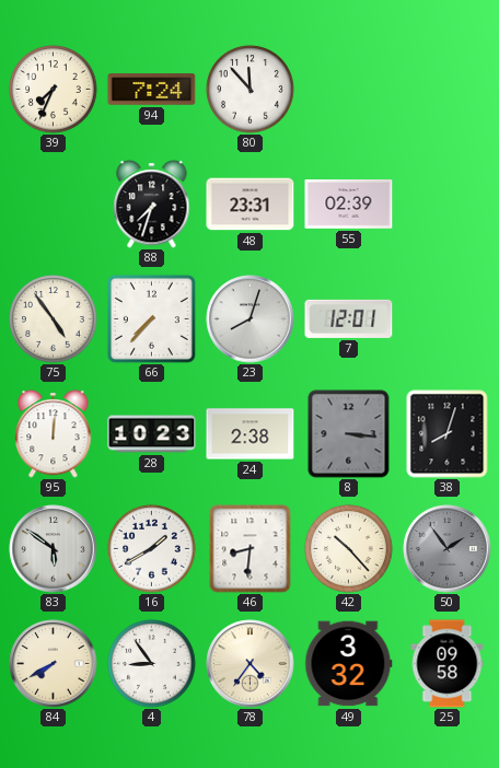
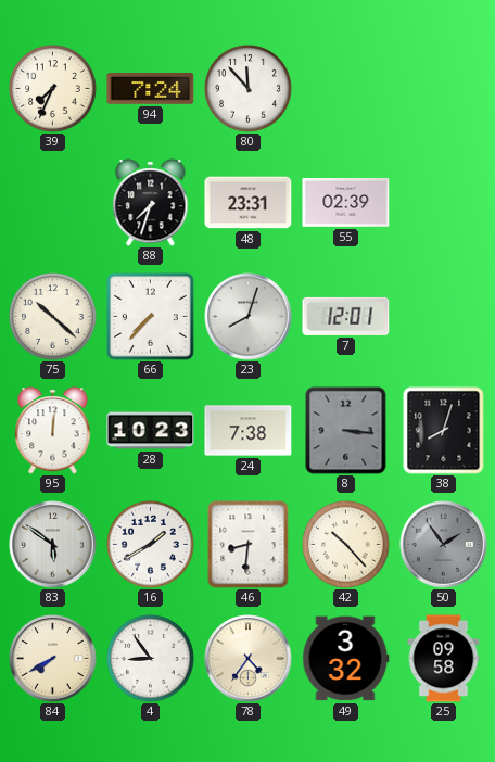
75: 4:54 -> 10:22
24: 2:38 -> 7:38
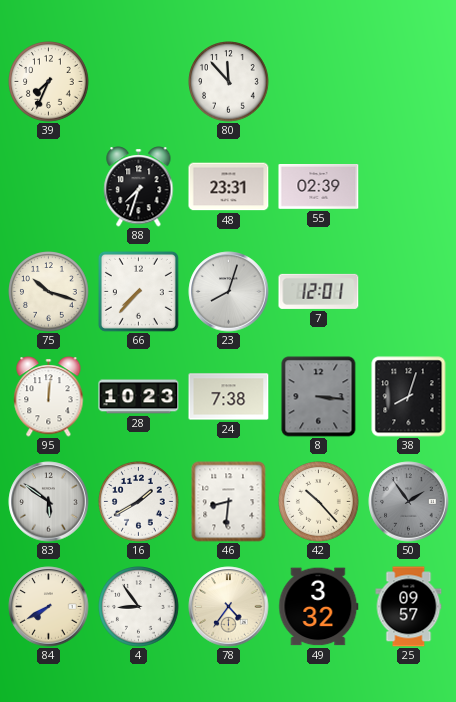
94: 7:24 -> none
75: 10:22 -> 10:18
25: 09:58 -> 09:57
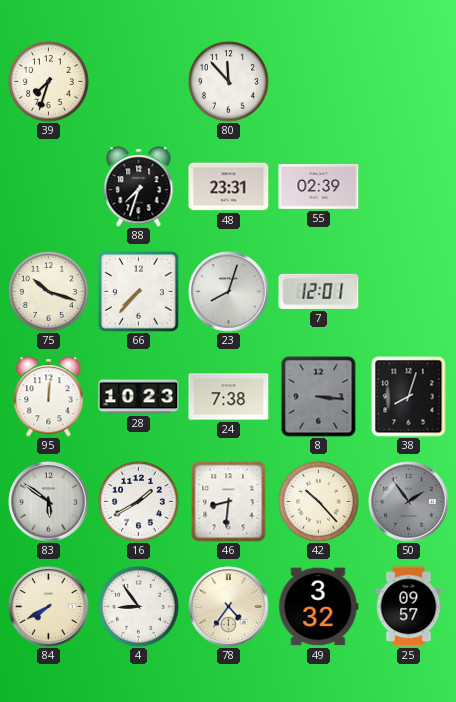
39: 7:34 -> 7:33
